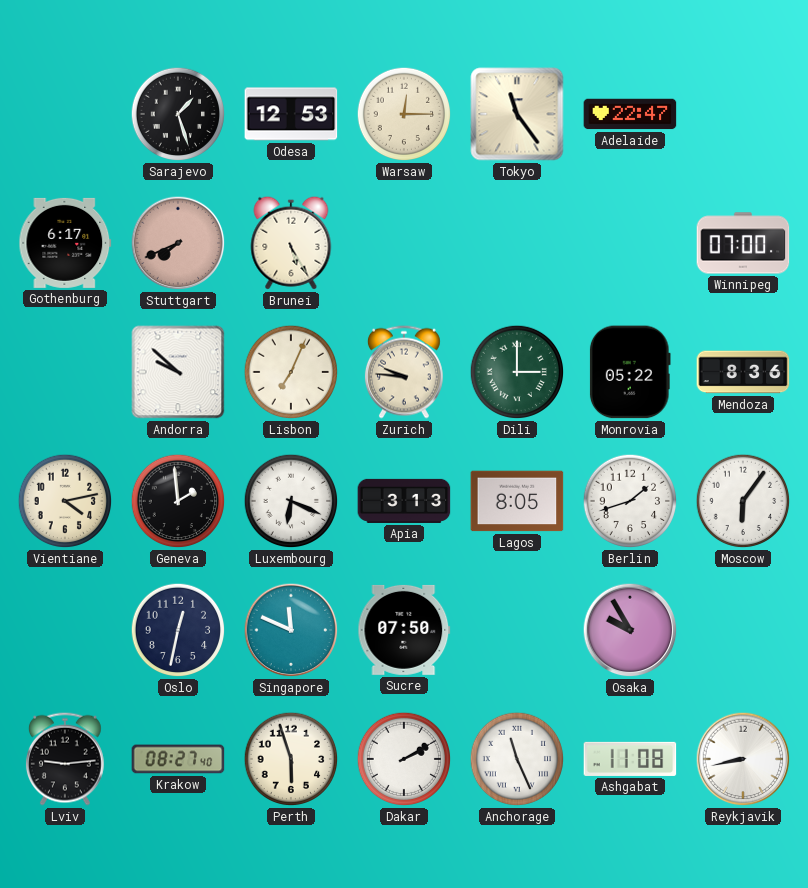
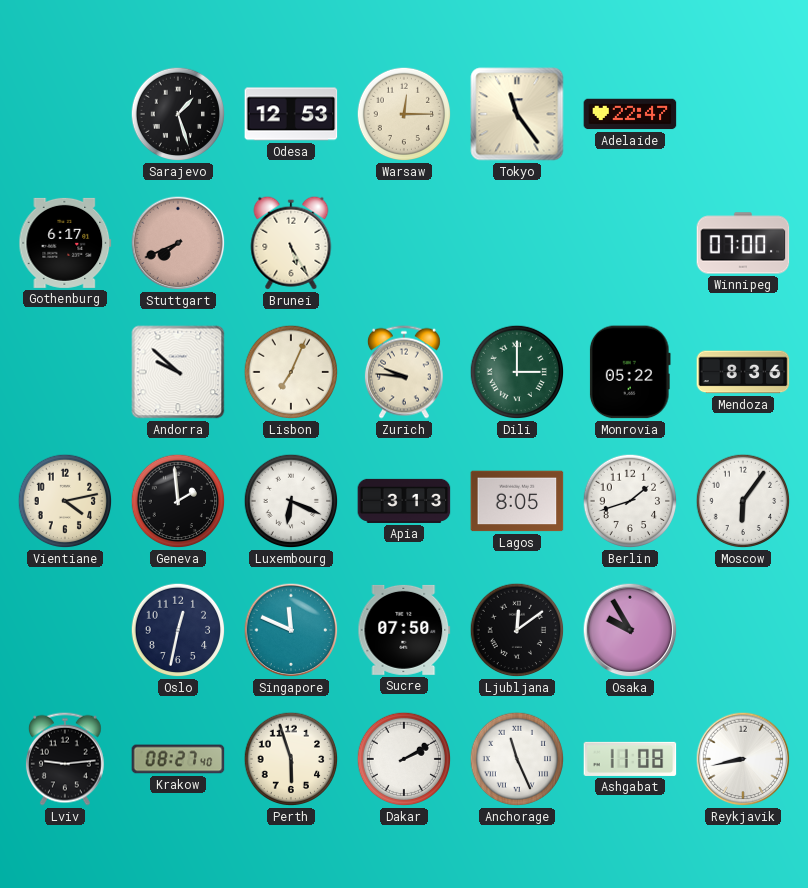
Ljubljana: none -> 12:09
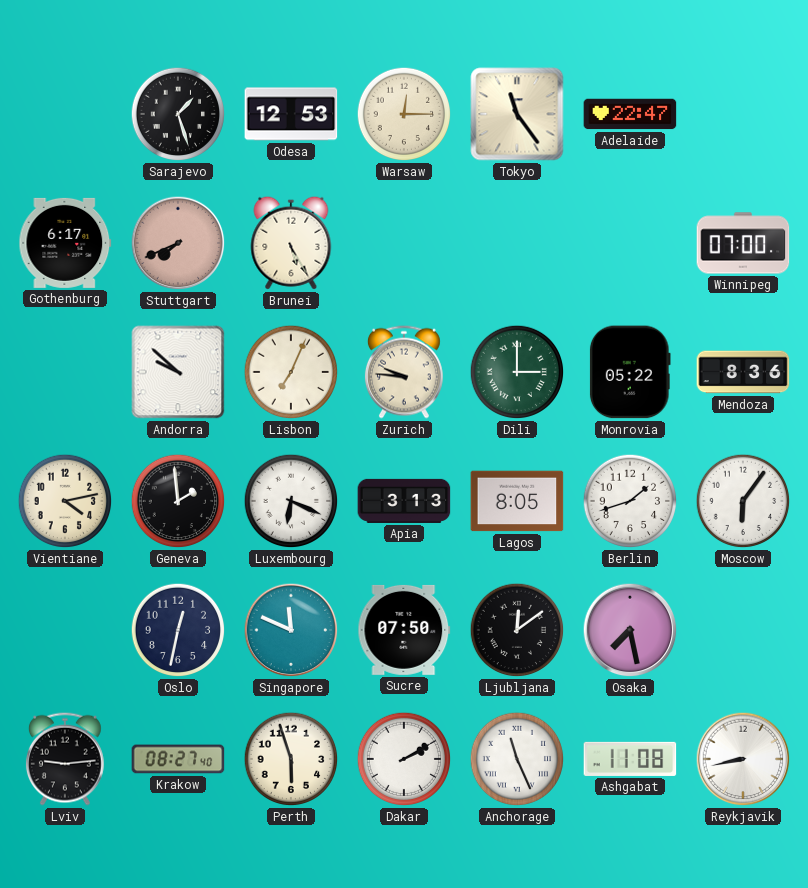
Osaka: 9:55 -> 7:28
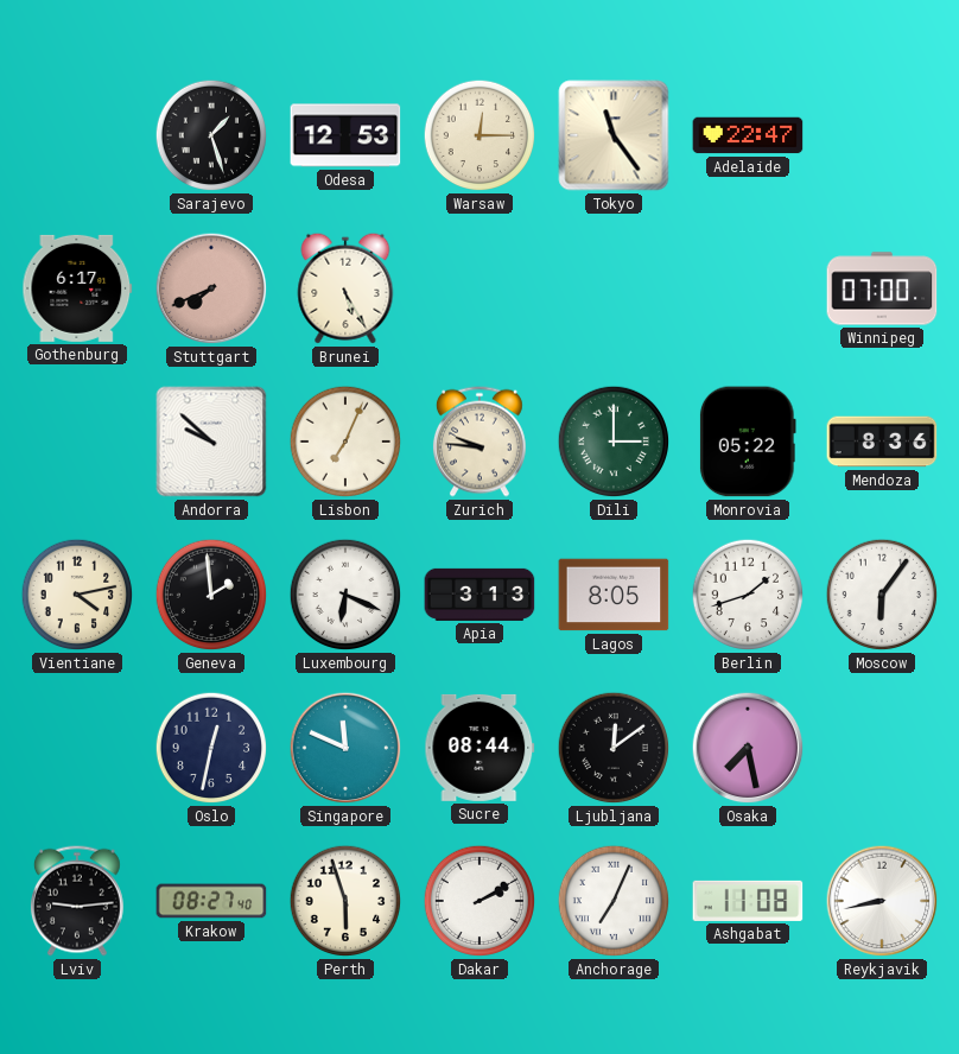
Sucre: 07:50 -> 08:44
Anchorage: 11:26 -> 7:04
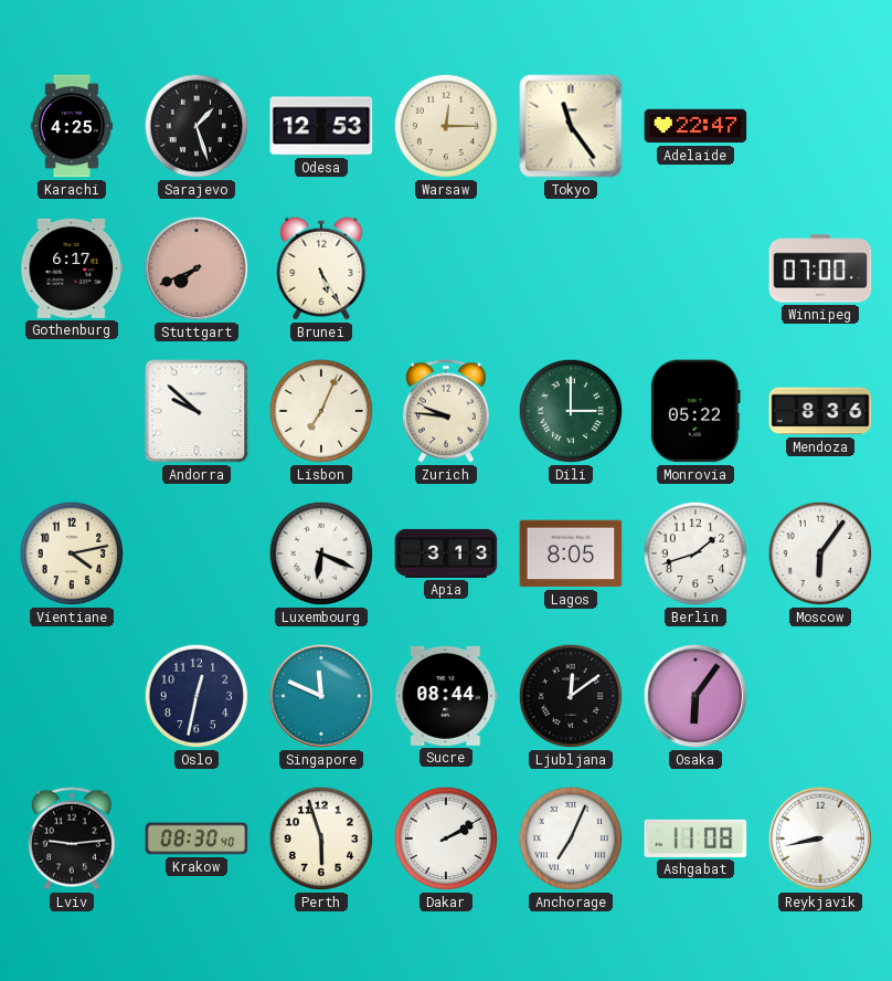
Karachi: none -> 4:25
Geneva: 1:59 -> none
Osaka: 7:28 -> 6:06
Krakow: 08:27 -> 08:30
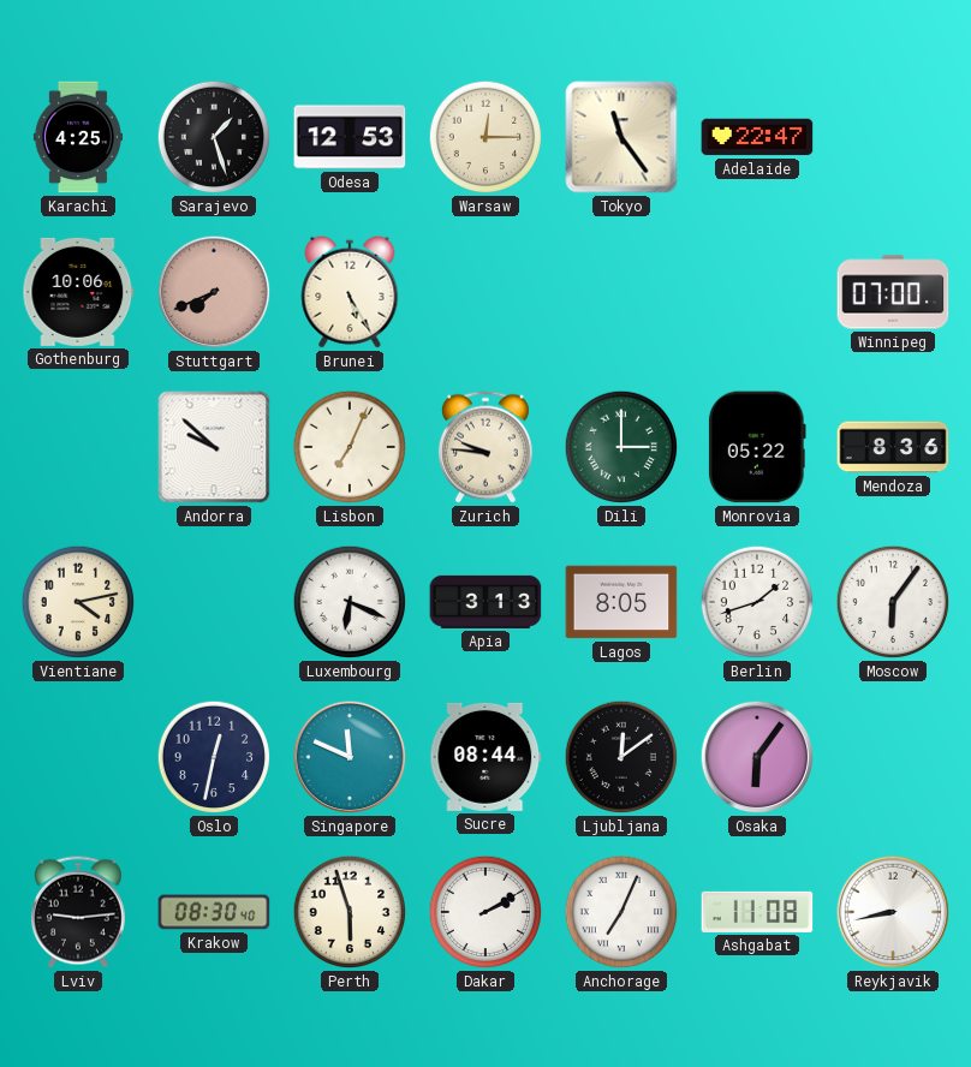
Gothenburg: 6:17 -> 10:06
